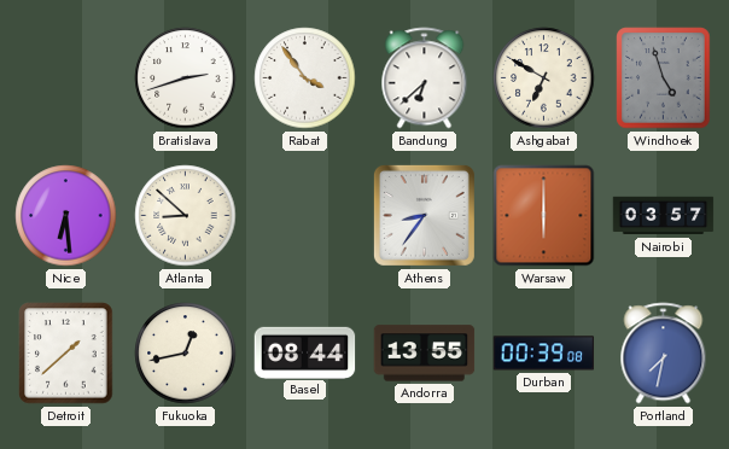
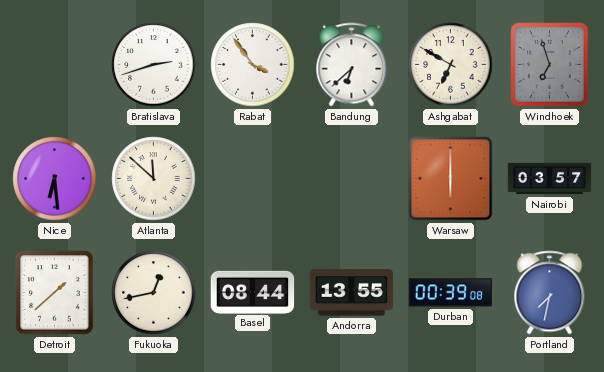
Windhoek: 4:57 -> 6:57
Atlanta: 8:52 -> 11:52
Athens: 8:36 -> none
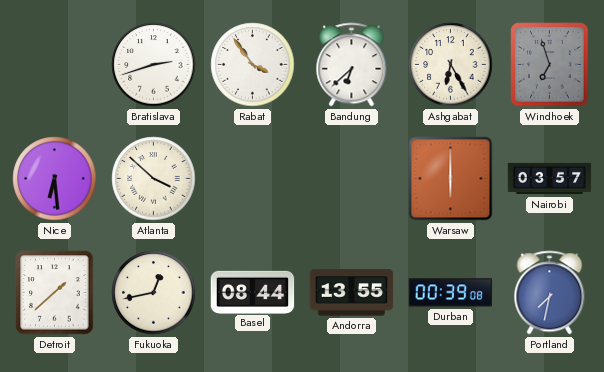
Ashgabat: 6:50 -> 6:25
Atlanta: 11:52 -> 3:52
